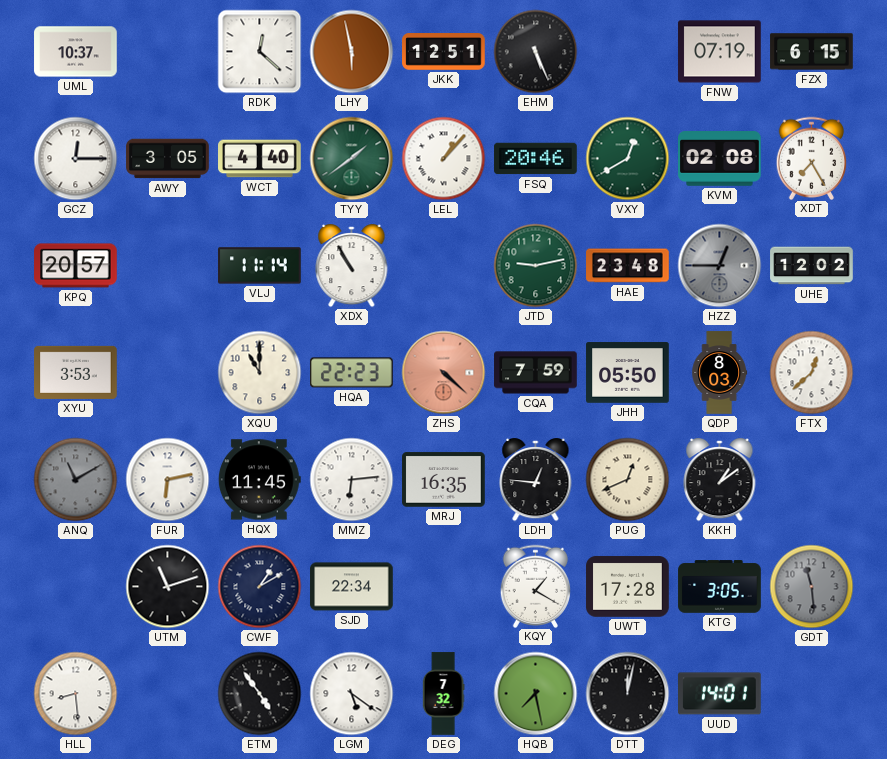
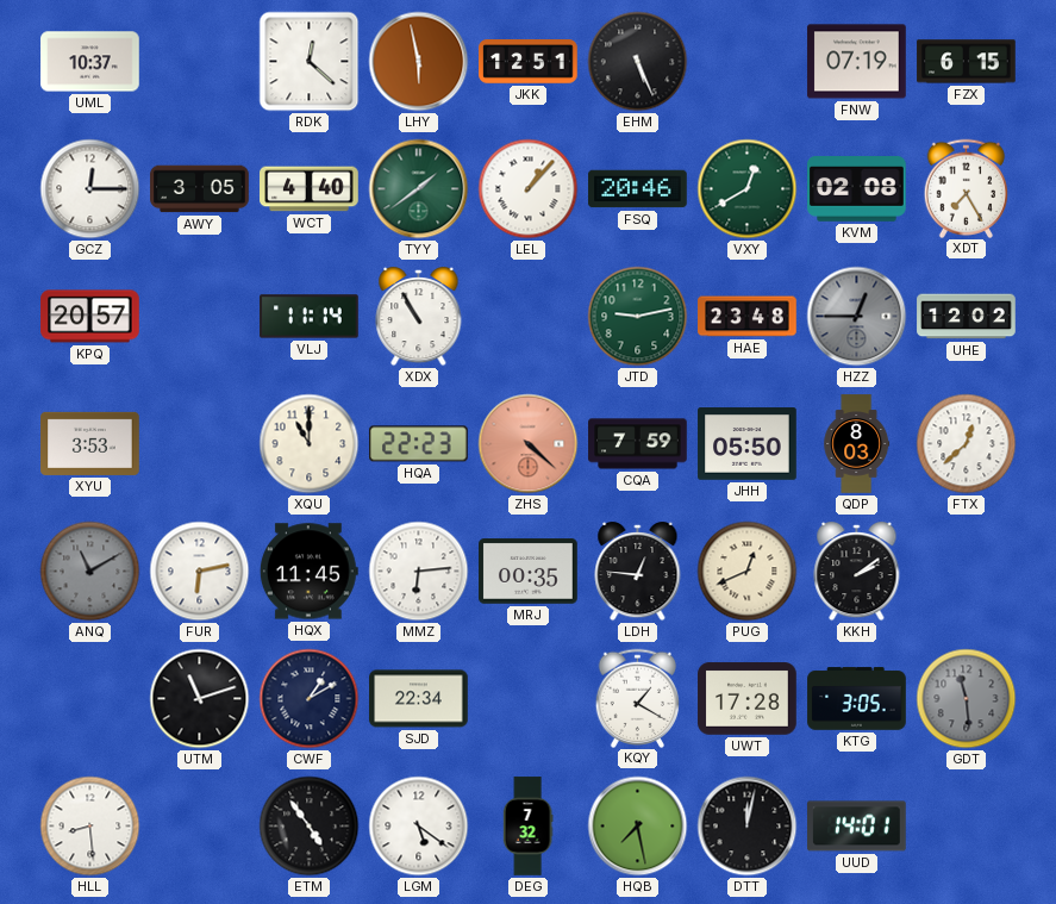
MRJ: 16:35 -> 00:35
KKH: 1:09 -> 2:09
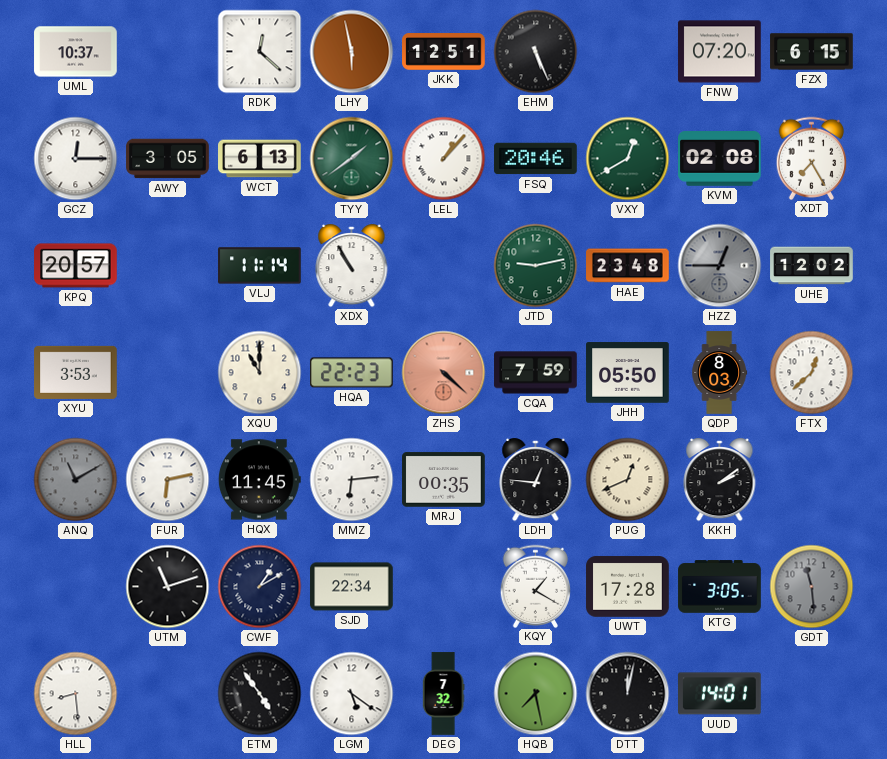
FNW: 07:19 -> 07:20
WCT: 4:40 -> 6:13
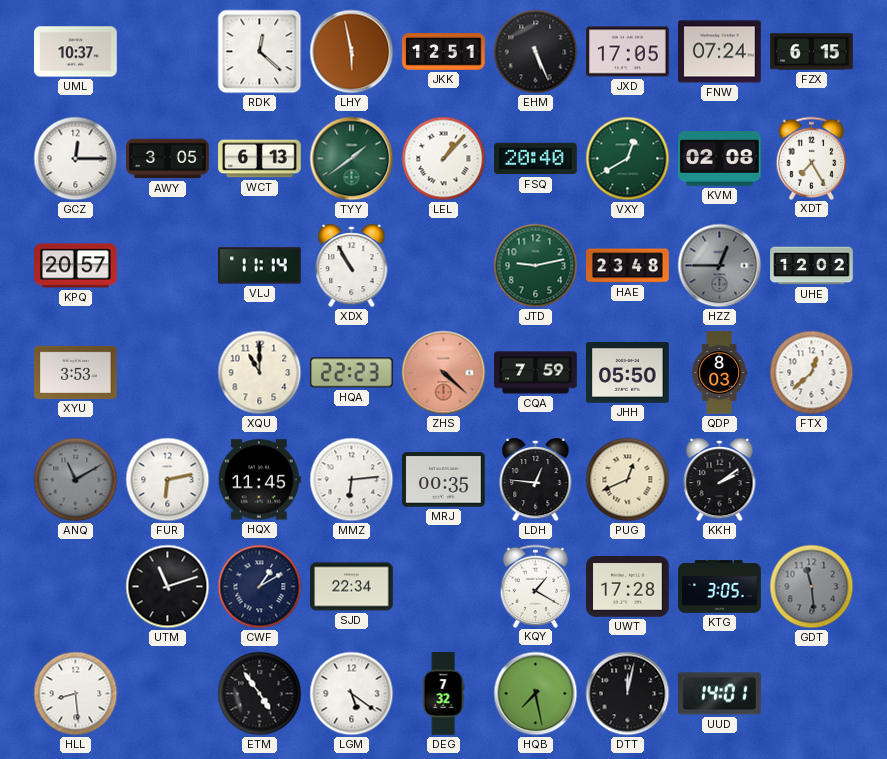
JXD: none -> 17:05
FNW: 07:20 -> 07:24
FSQ: 20:46 -> 20:40
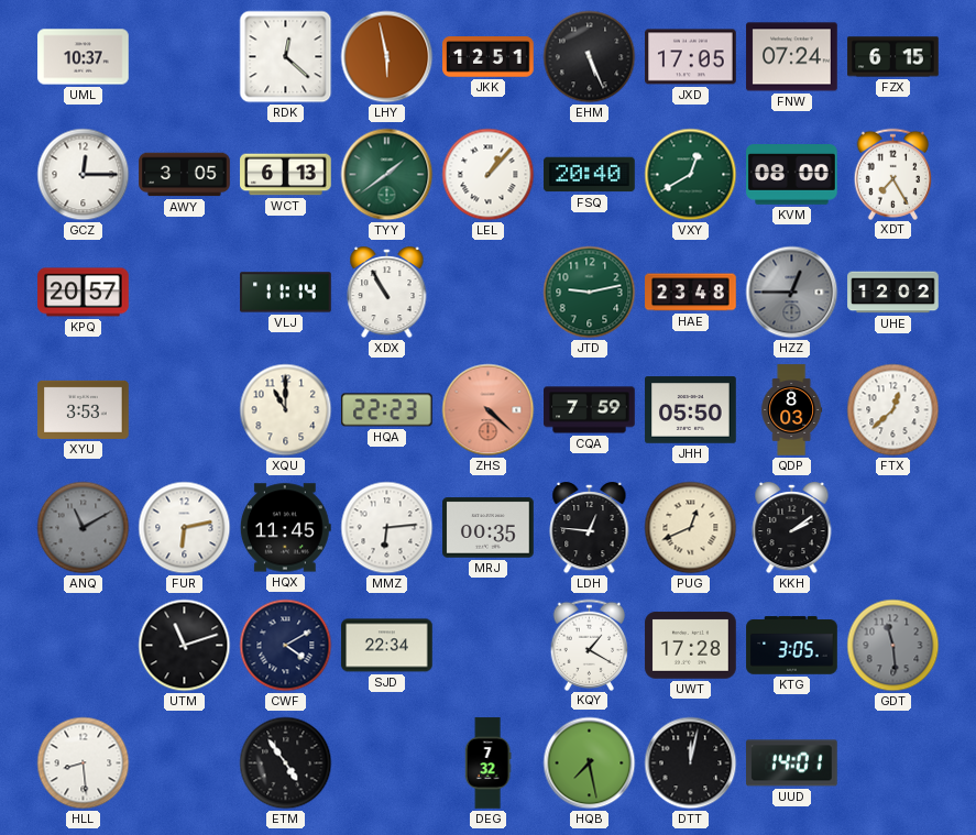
KVM: 02:08 -> 08:00
CWF: 1:10 -> 4:10
LGM: 5:21 -> none
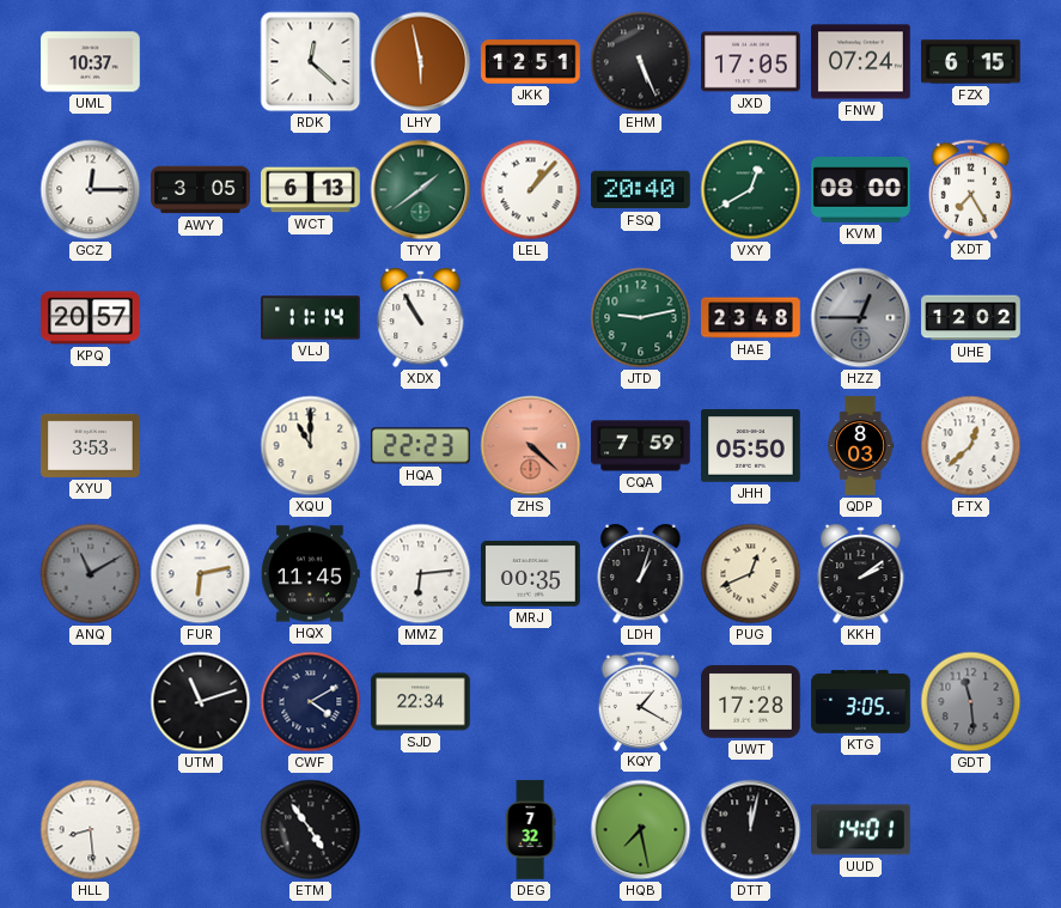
LDH: 12:46 -> 1:03
